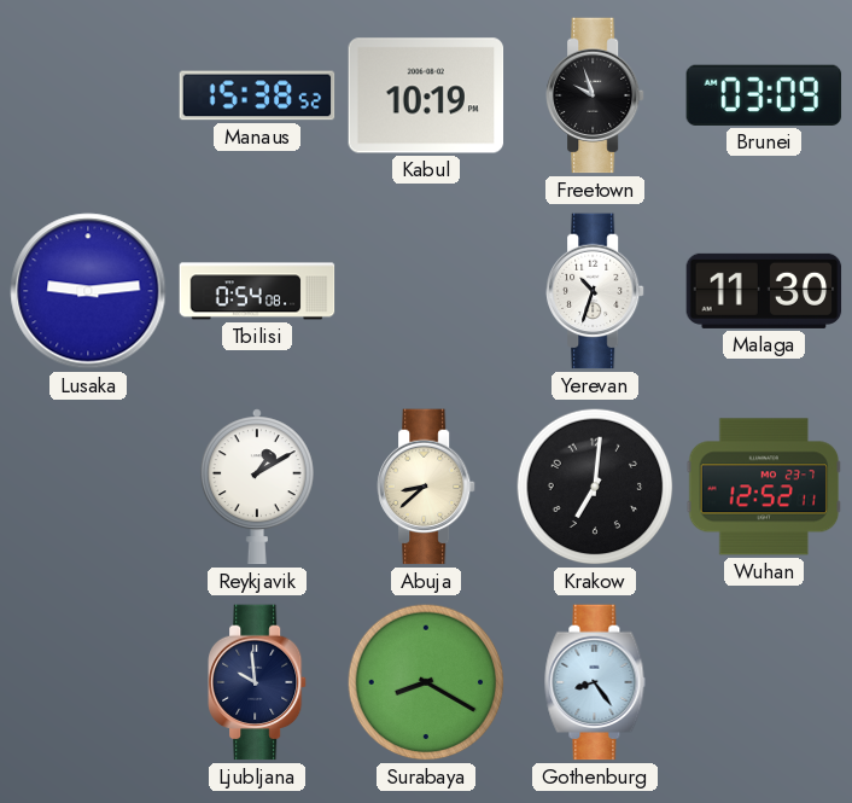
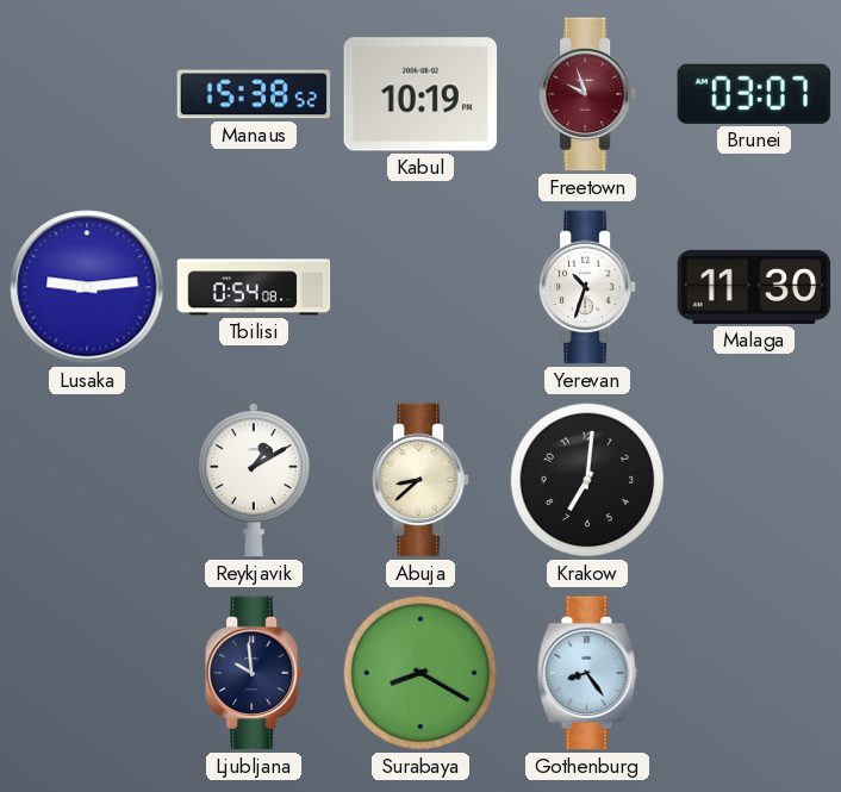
Freetown dial: black -> burgundy
Brunei: 03:09 -> 03:07
Wuhan: 12:52 -> none
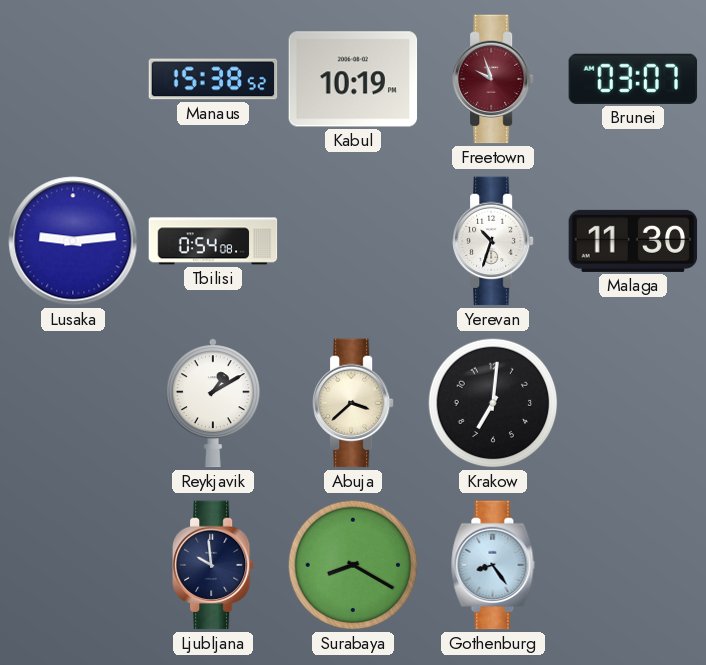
Abuja: 8:38 -> 3:38
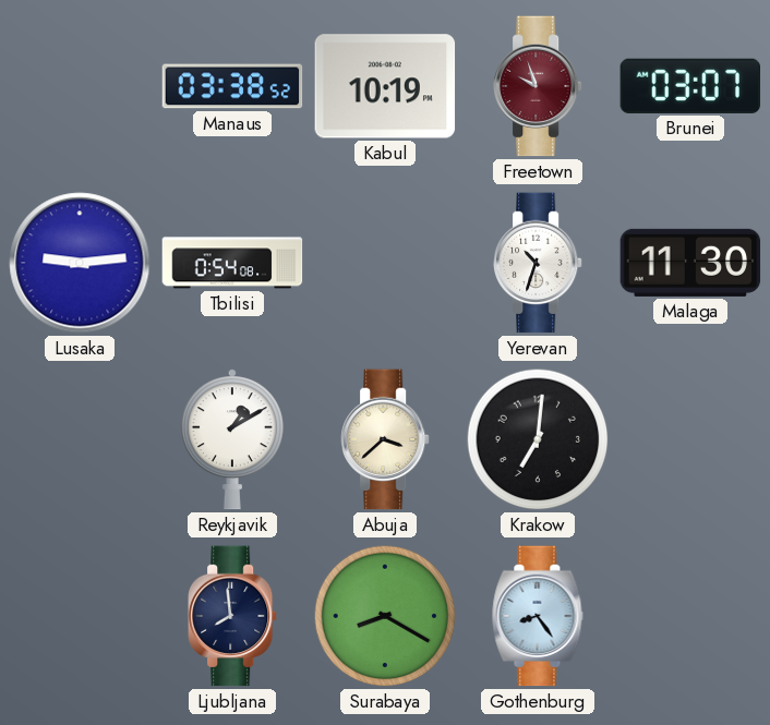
Manaus: 15:38 -> 03:38
Ljubljana: 9:59 -> 7:59
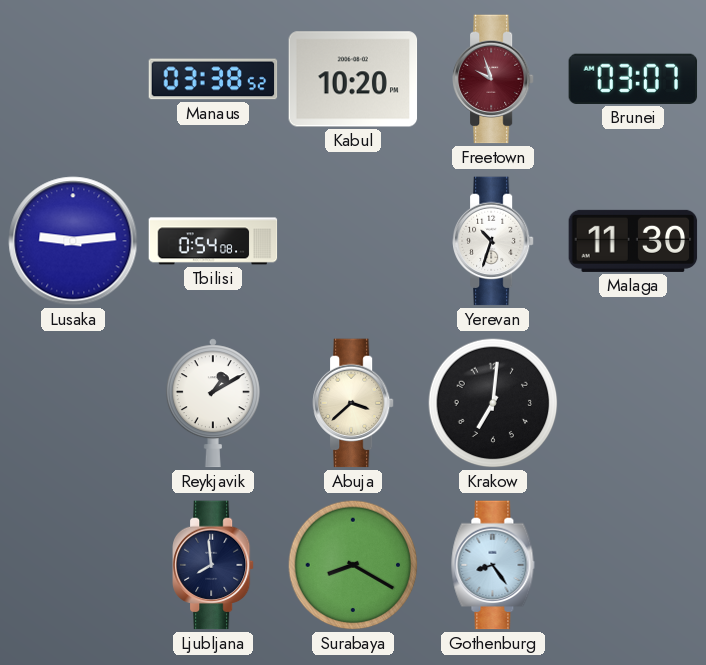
Kabul: 10:19 -> 10:20
